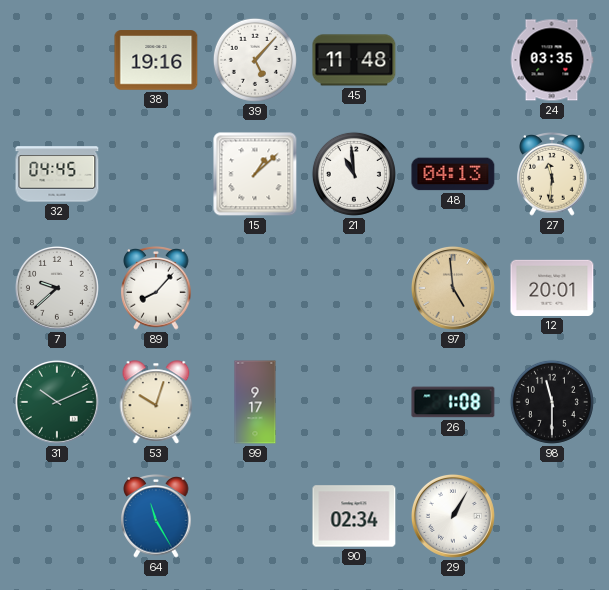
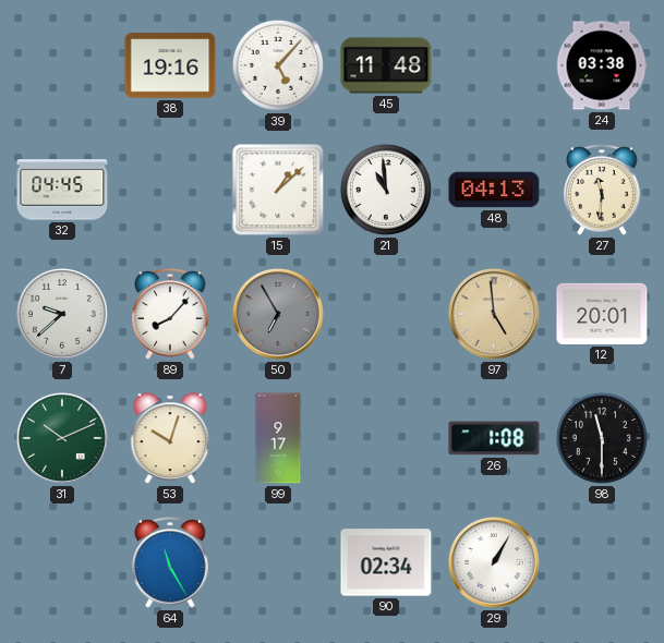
24: 03:35 -> 03:38
50: none -> 6:55
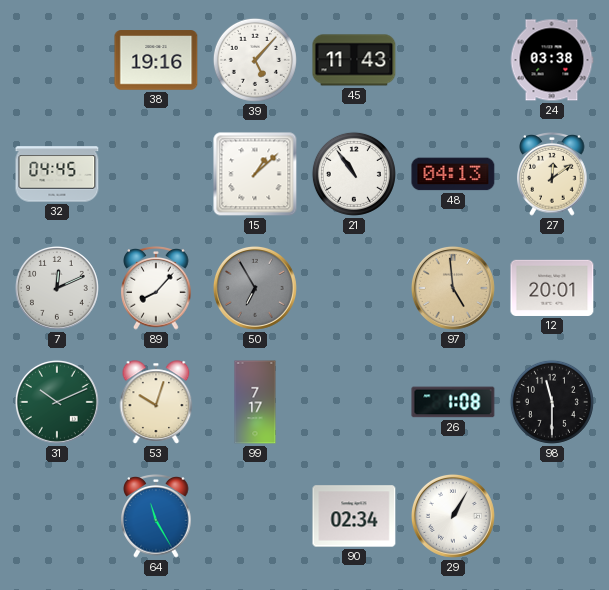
45: 11:48 -> 11:43
21: 10:59 -> 10:54
27: 11:31 -> 12:09
7: 9:38 -> 12:11
99: 9:17 -> 7:17
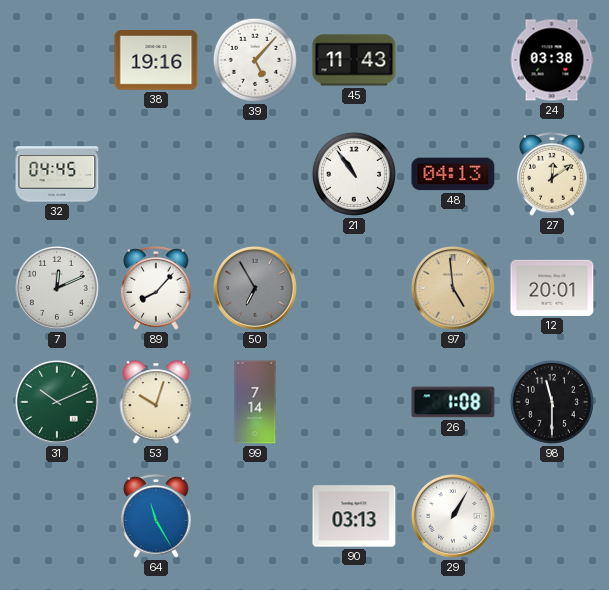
15: 1:08 -> none
99: 7:17 -> 7:14
90: 02:34 -> 03:13
